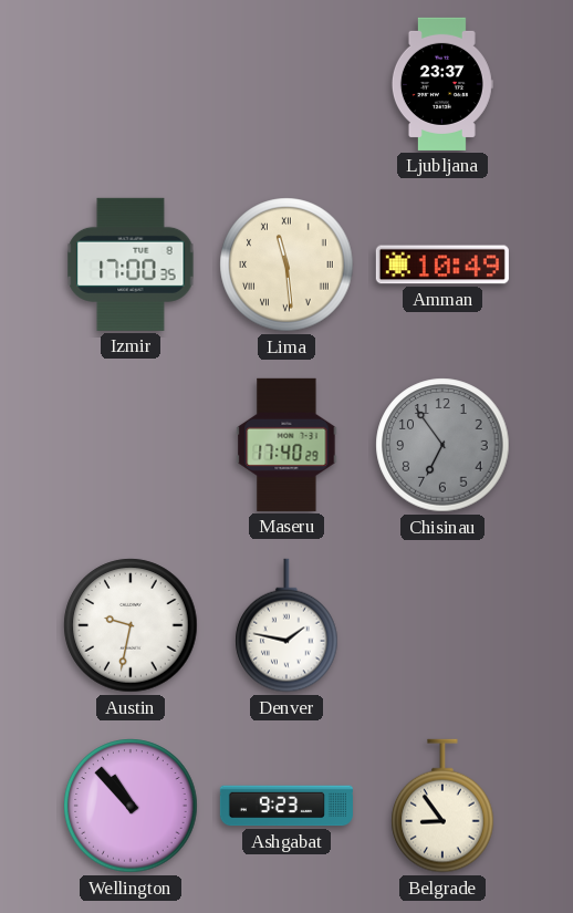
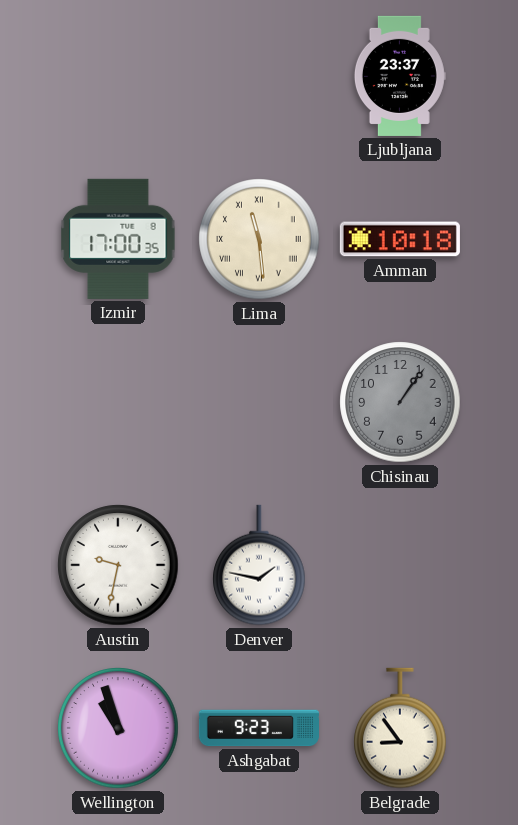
Amman: 10:49 -> 10:18
Maseru: 17:40 -> none
Chisinau: 6:54 -> 1:06
Wellington: 10:53 -> 10:57
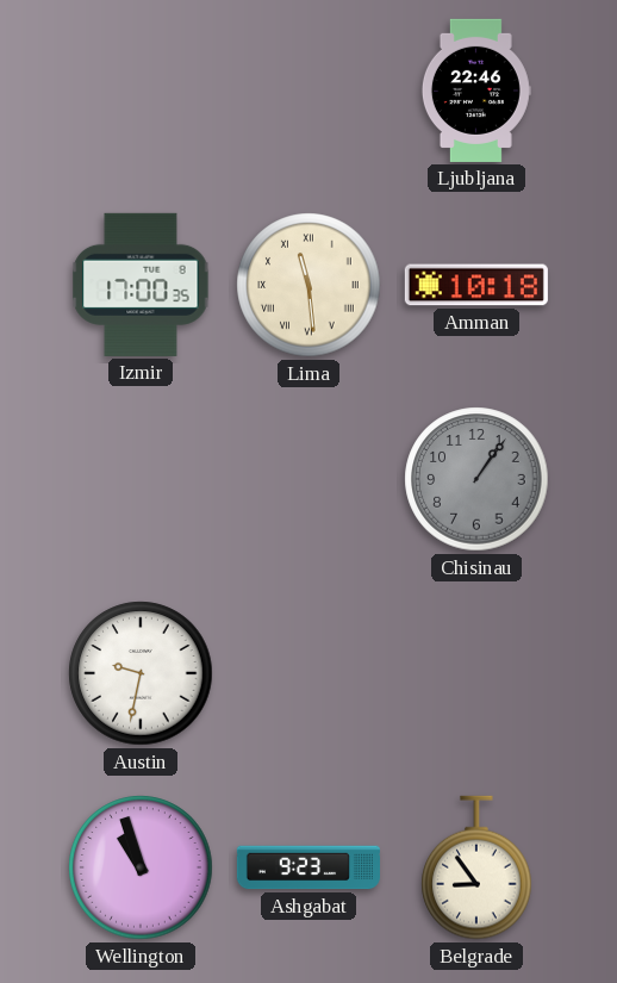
Ljubljana: 23:37 -> 22:46
Denver: 1:47 -> none
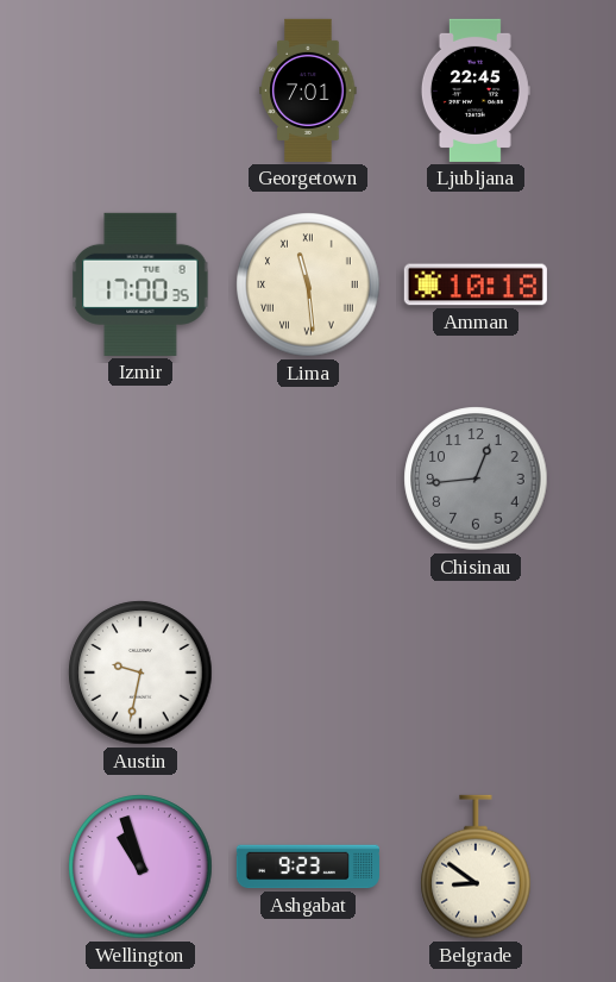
Georgetown: none -> 7:01
Ljubljana: 22:46 -> 22:45
Chisinau: 1:06 -> 12:44
Belgrade: 8:54 -> 8:51
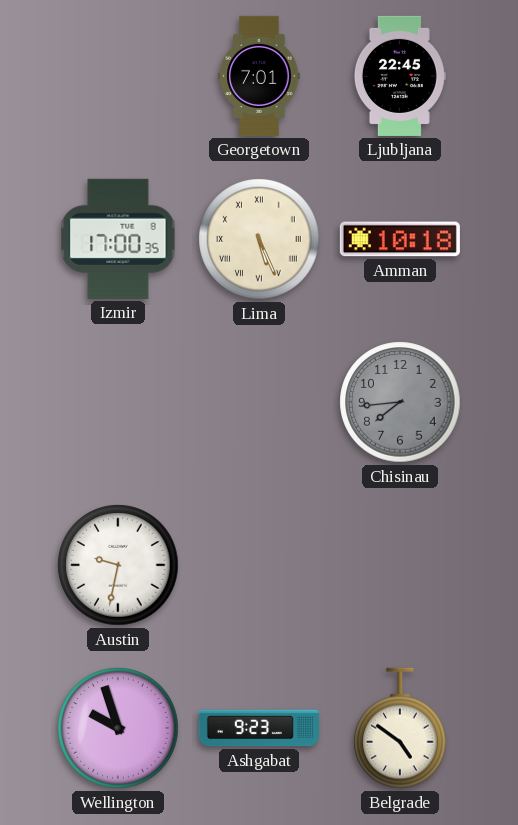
Lima: 11:29 -> 5:26
Chisinau: 12:44 -> 7:44
Wellington: 10:57 -> 9:57
Belgrade: 8:51 -> 4:51
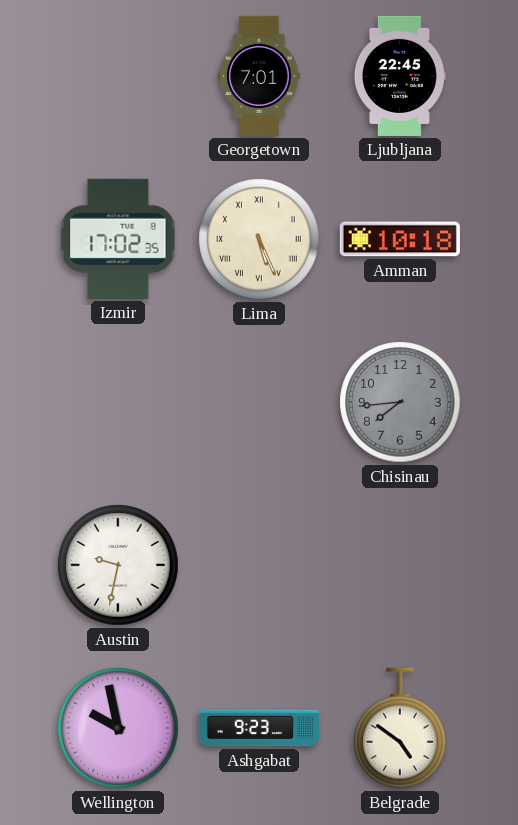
Izmir: 17:00 -> 17:02
Wellington: 9:57 -> 9:58
